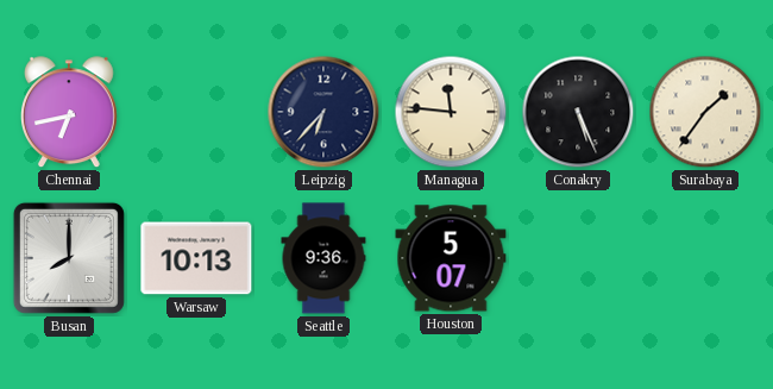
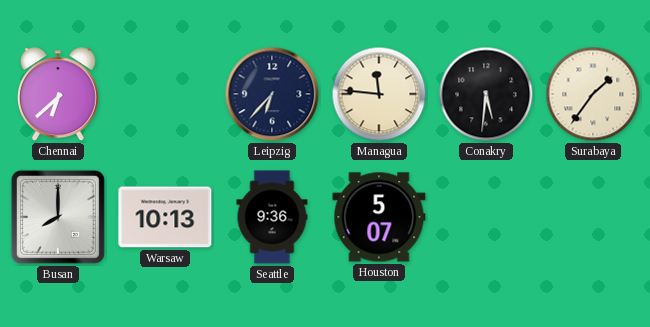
Chennai: 6:43 -> 6:38
Conakry: 5:26 -> 5:31
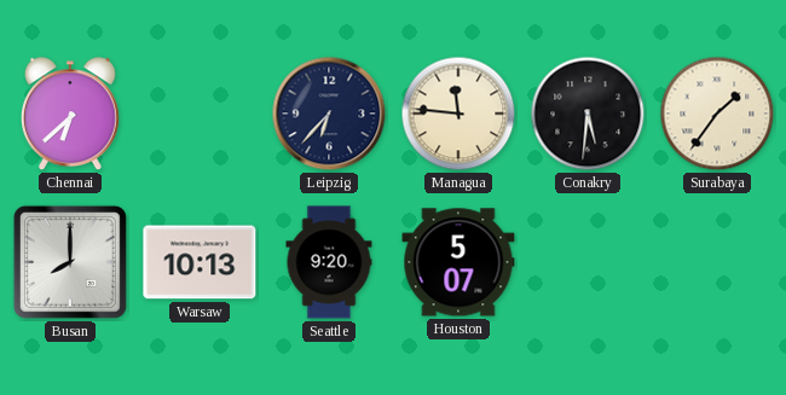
Seattle: 9:36 -> 9:20
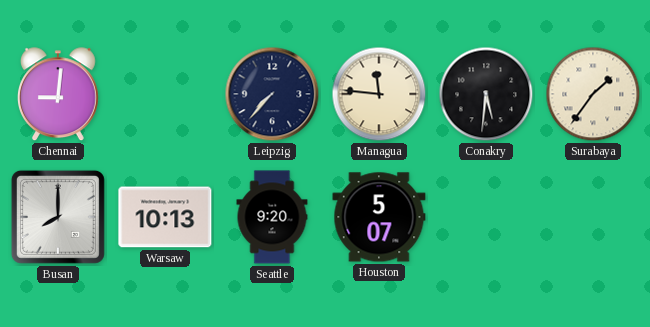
Chennai: 6:38 -> 9:01
Leipzig: 6:37 -> 7:37
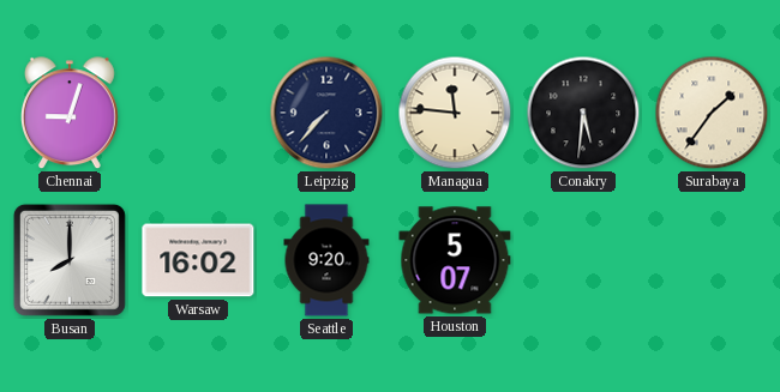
Chennai: 9:01 -> 9:03
Warsaw: 10:13 -> 16:02
